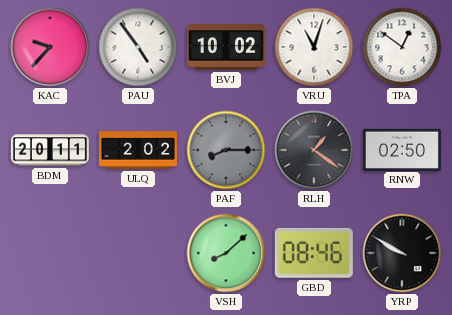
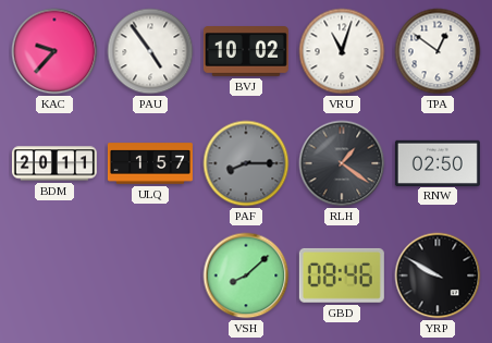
ULQ: 2:02 -> 1:57
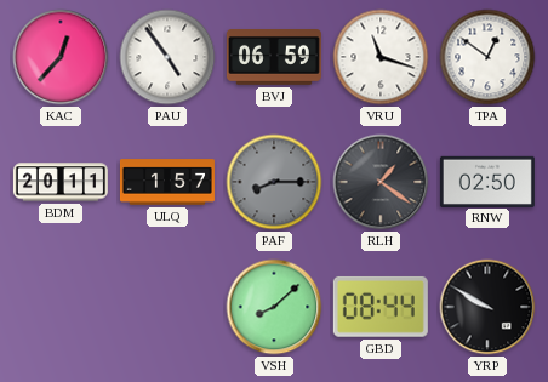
KAC: 9:37 -> 12:37
BVJ: 10:02 -> 06:59
VRU: 11:03 -> 11:18
GBD: 08:46 -> 08:44
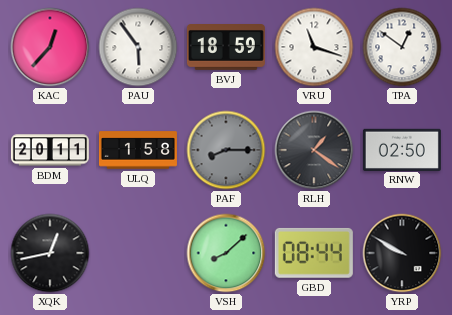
PAU: 4:54 -> 5:54
BVJ: 06:59 -> 18:59
ULQ: 1:57 -> 1:58
XQK: none -> 12:43
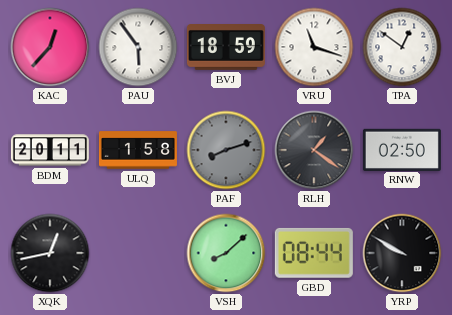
PAF: 8:15 -> 8:12
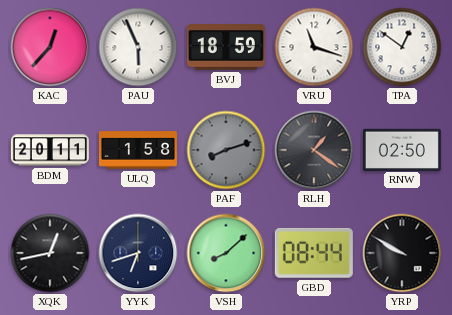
PAU: 5:54 -> 5:56
YYK: none -> 6:42
